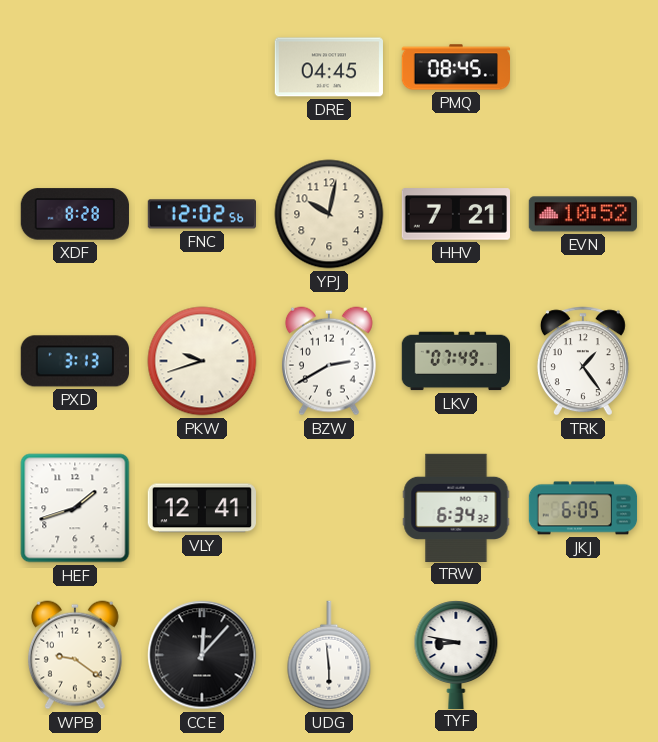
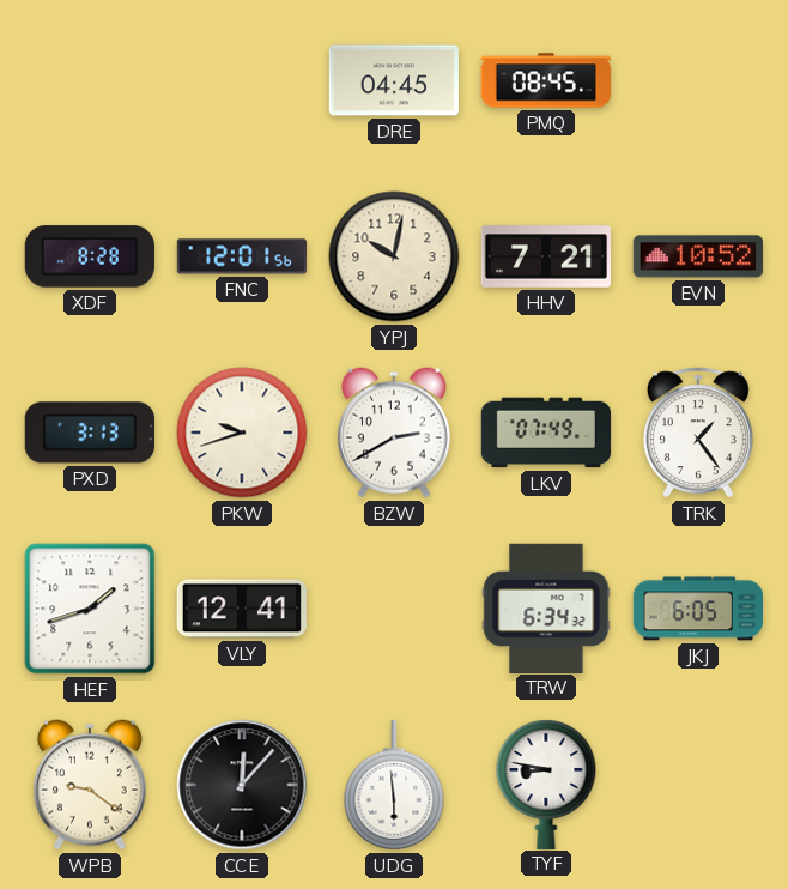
FNC: 12:02 -> 12:01
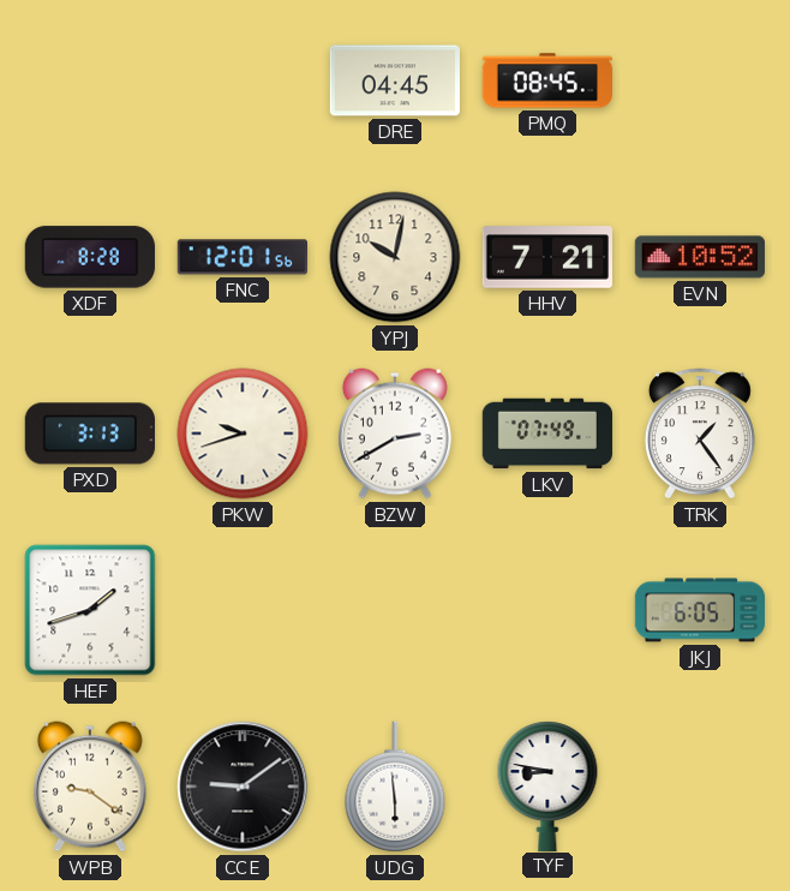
VLY: 12:41 -> none
TRW: 6:34 -> none
CCE: 12:07 -> 9:09
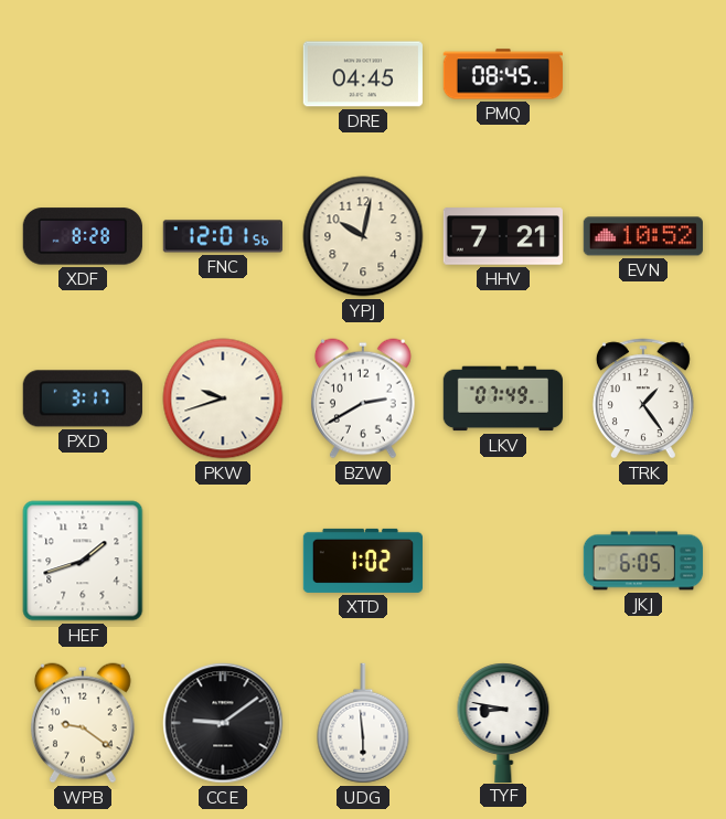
PXD: 3:13 -> 3:17
XTD: none -> 1:02
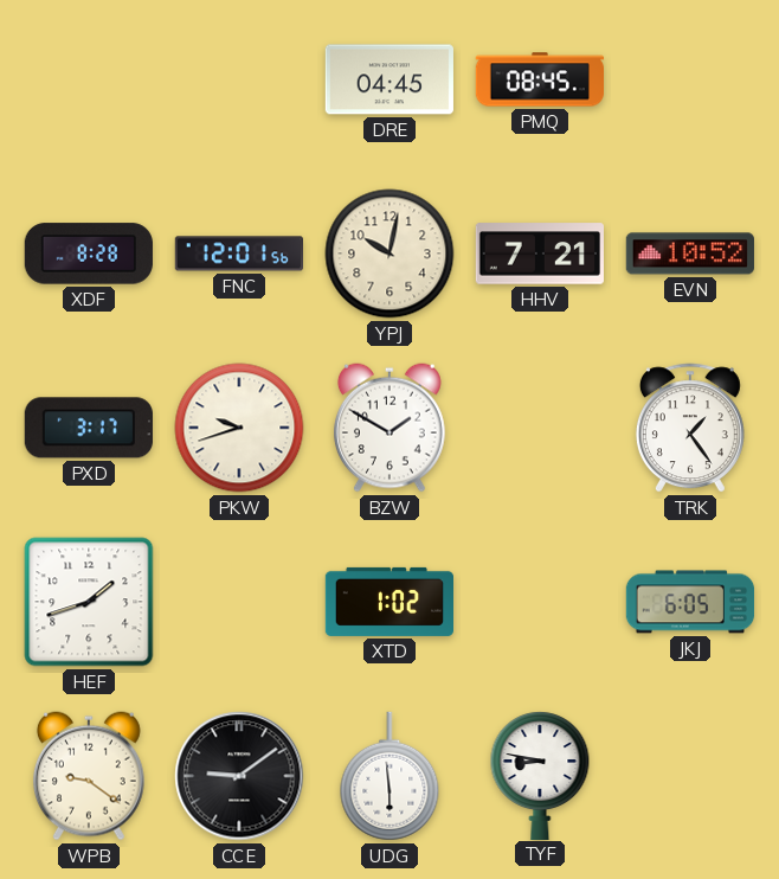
BZW: 2:40 -> 1:50
LKV: 07:49 -> none
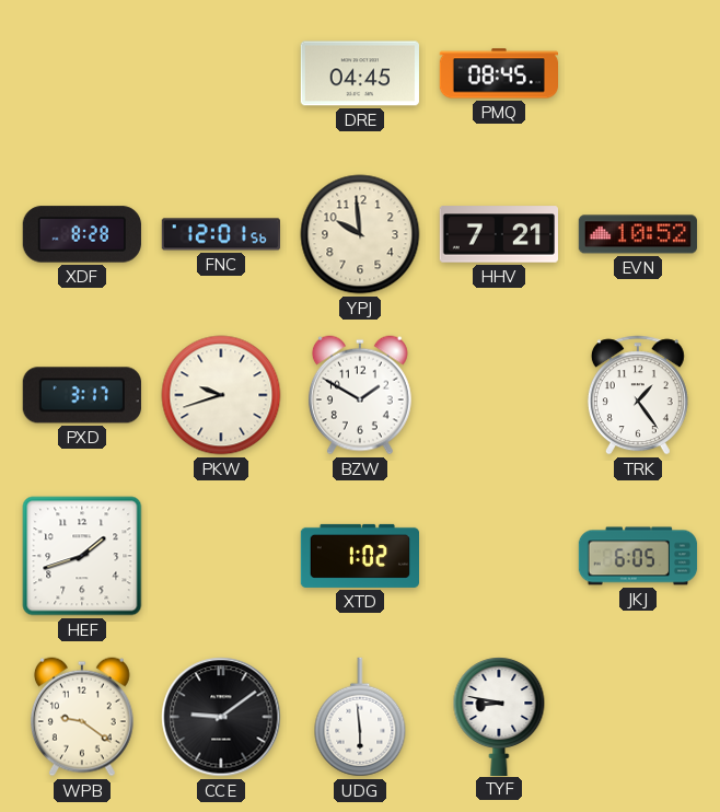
YPJ: 10:02 -> 9:59
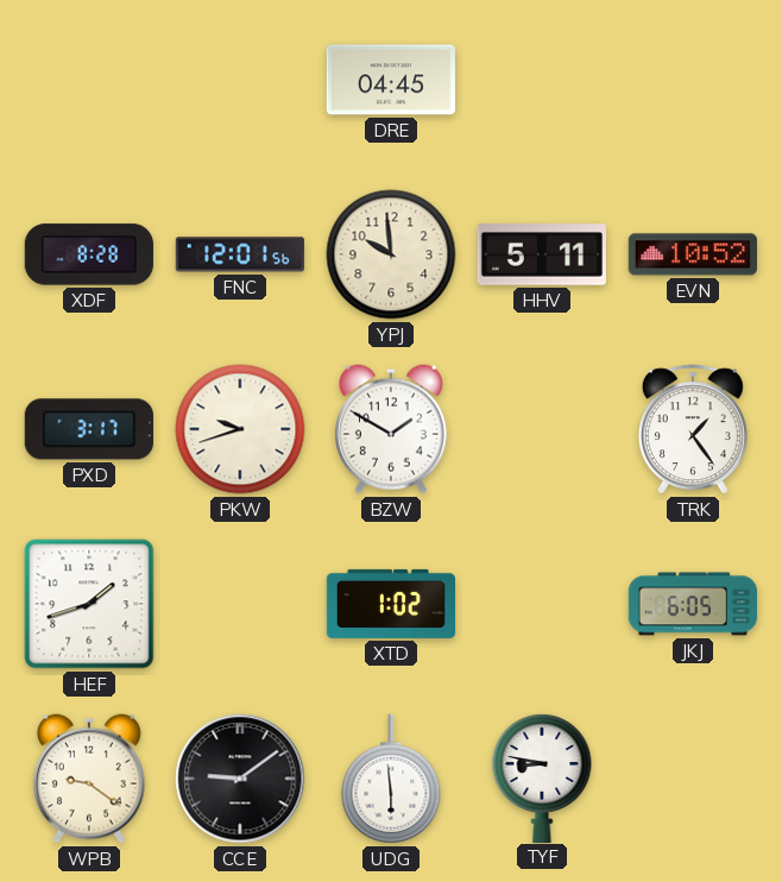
PMQ: 08:45 -> none
HHV: 7:21 -> 5:11
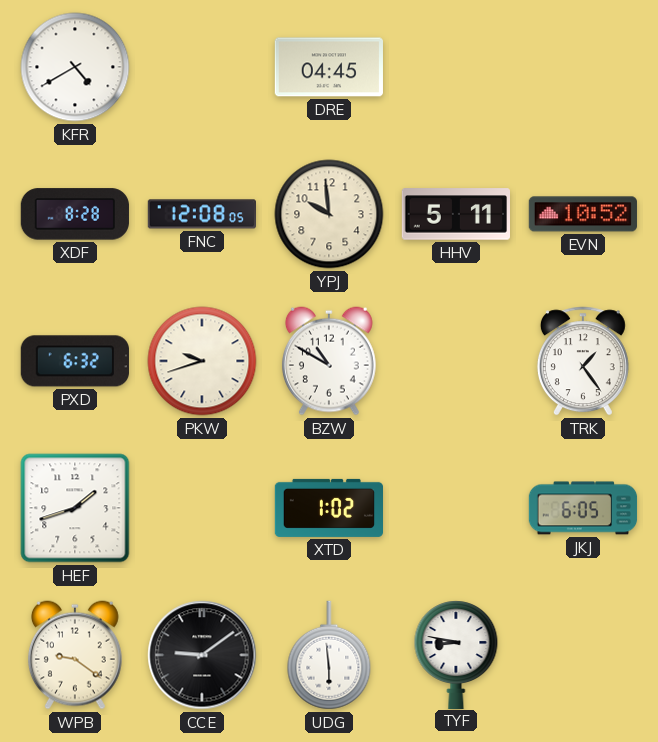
KFR: none -> 4:40
FNC: 12:01 -> 12:08
PXD: 3:17 -> 6:32
BZW: 1:50 -> 10:50
